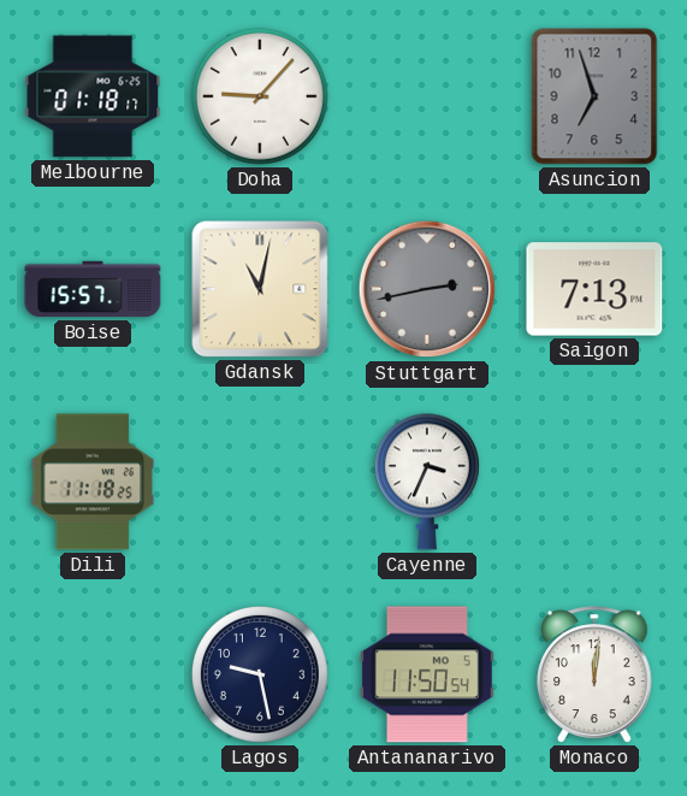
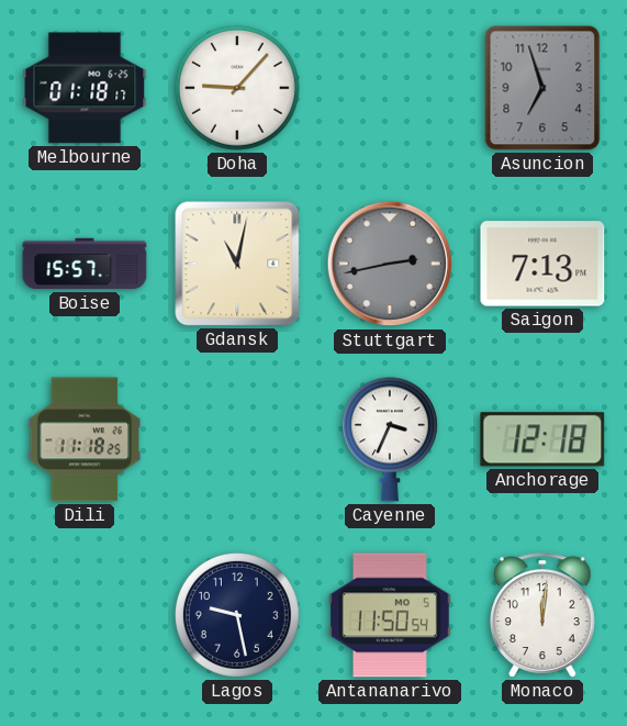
Anchorage: none -> 12:18
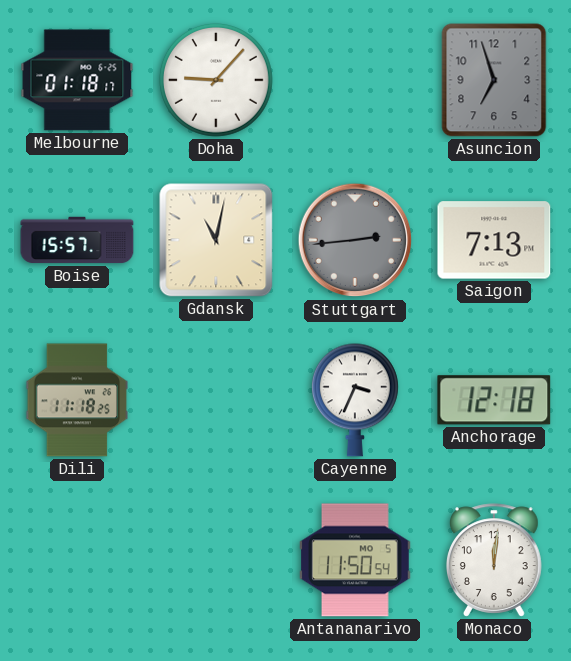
Stuttgart: 2:43 -> 2:44
Lagos: 9:28 -> none
